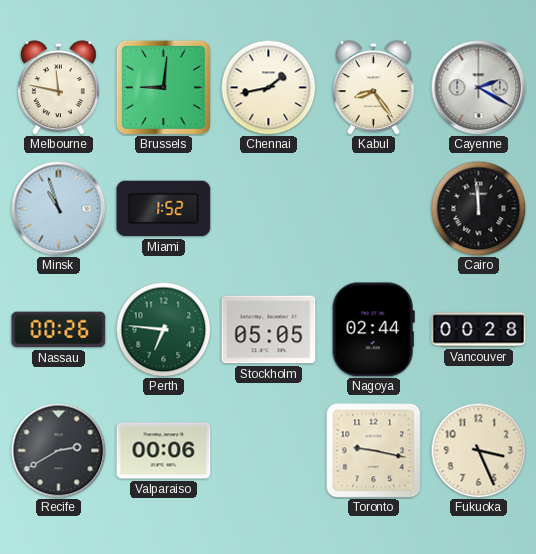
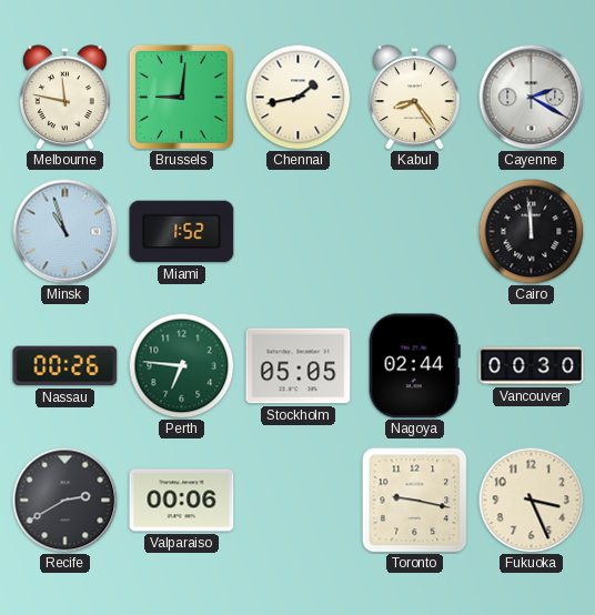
Vancouver: 00:28 -> 00:30
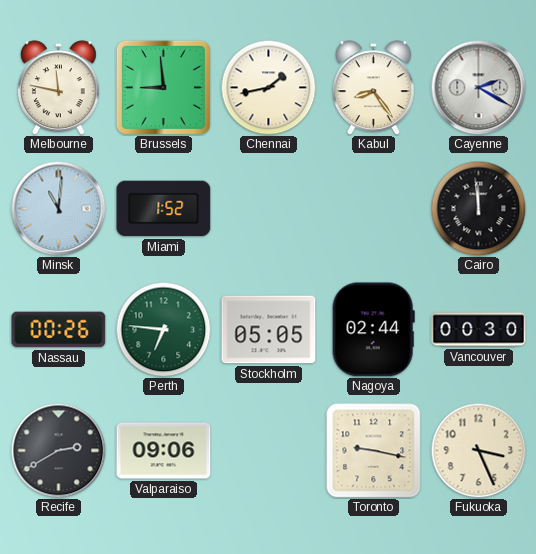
Brussels: 9:01 -> 8:59
Minsk: 10:57 -> 11:01
Valparaiso: 00:06 -> 09:06
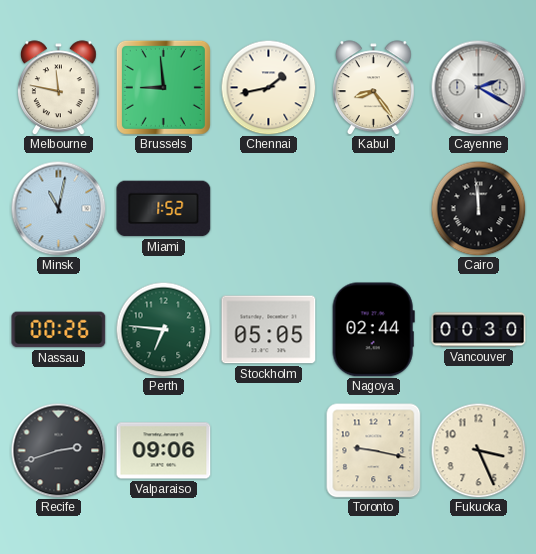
Minsk: 11:01 -> 11:02
Recife: 2:40 -> 2:42
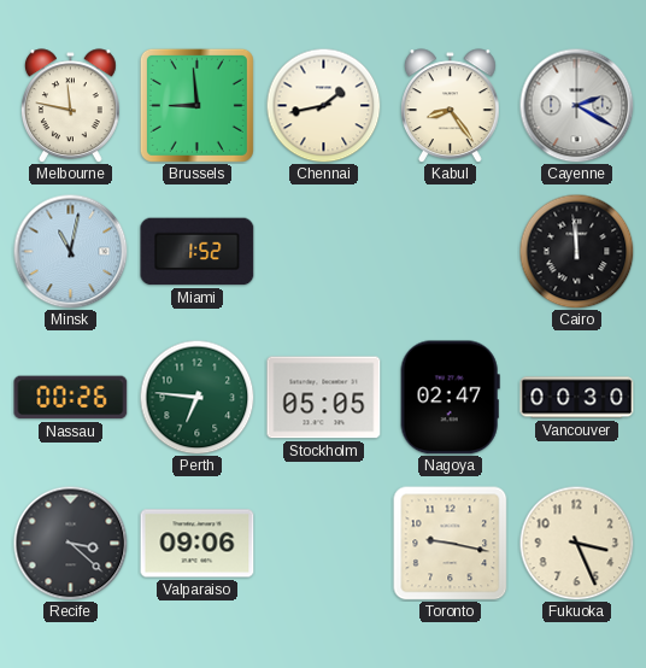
Nagoya: 02:44 -> 02:47
Recife: 2:42 -> 3:22
